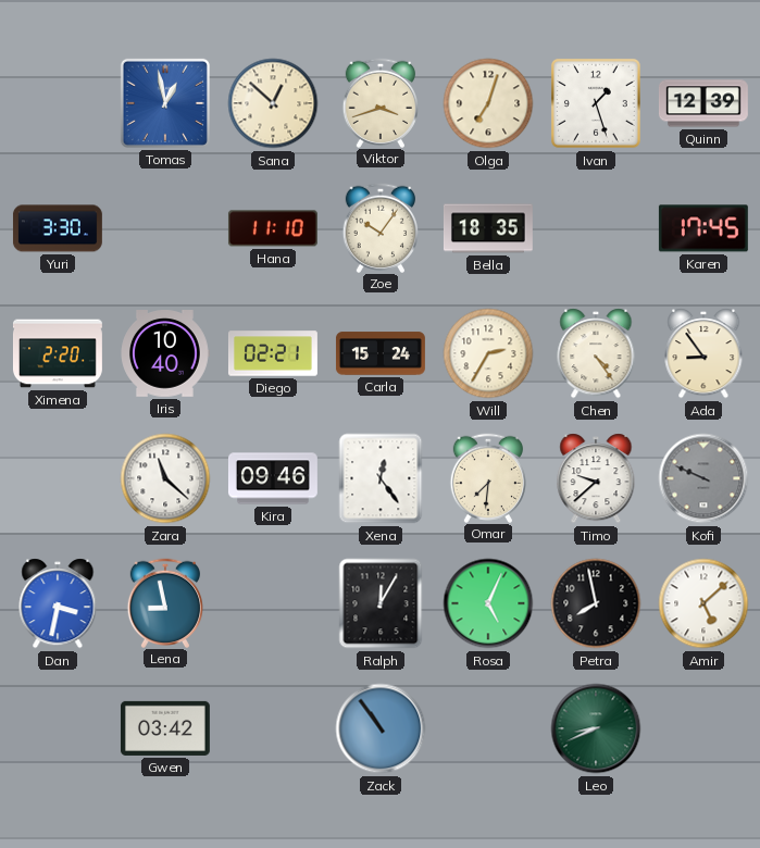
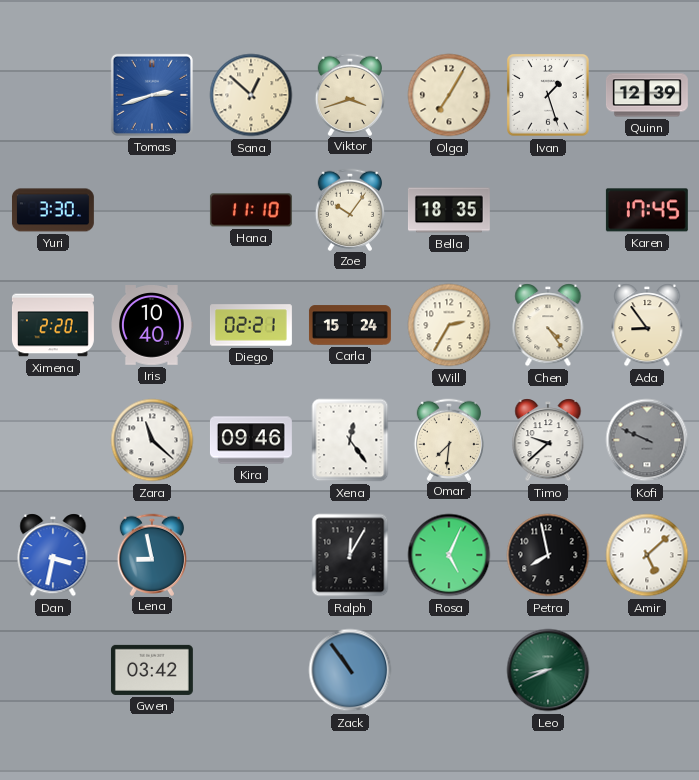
Tomas: 12:58 -> 2:42
Olga: 7:03 -> 7:05
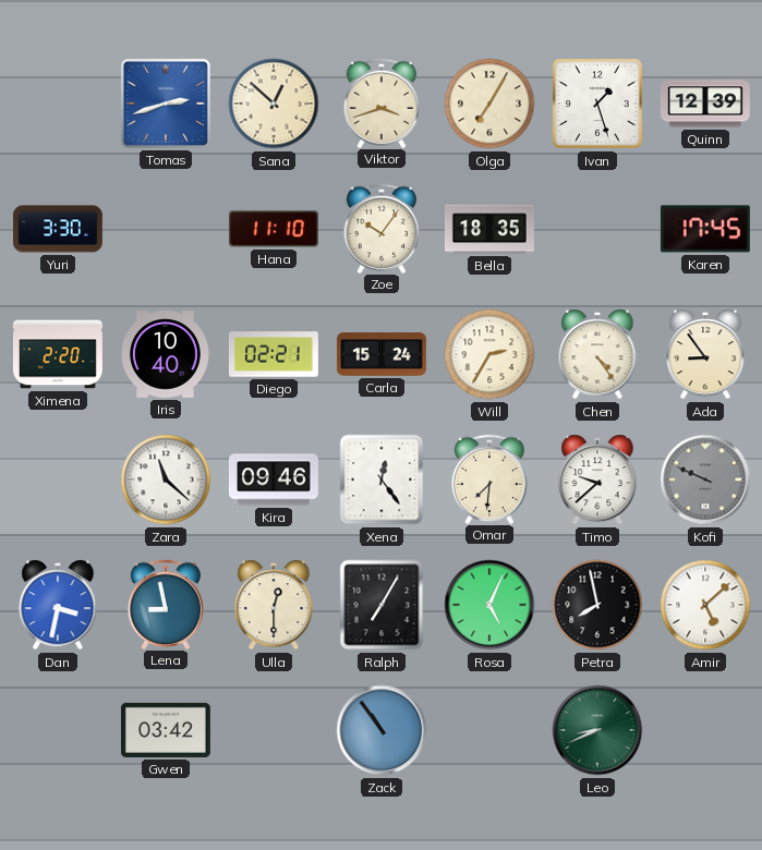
Ulla: none -> 12:30
Ralph: 12:05 -> 7:05
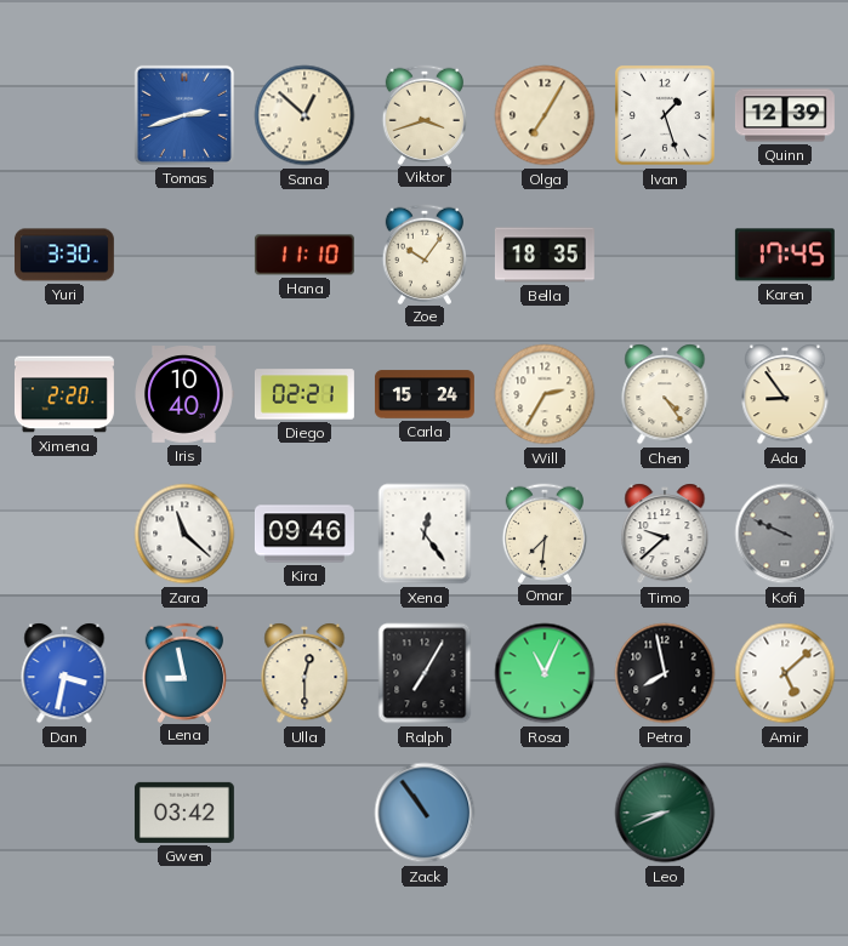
Rosa: 5:04 -> 11:04
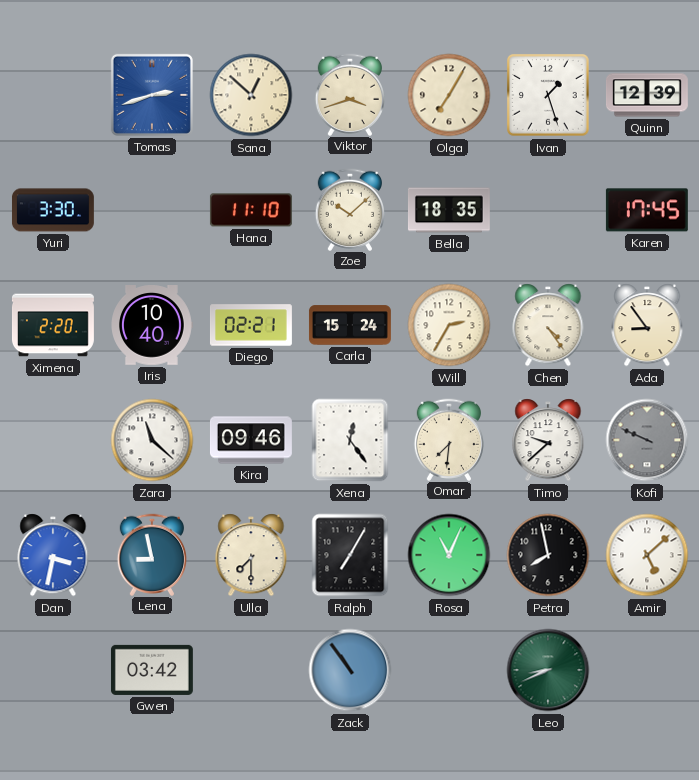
Zoe: 10:06 -> 10:08
Ulla: 12:30 -> 7:30
